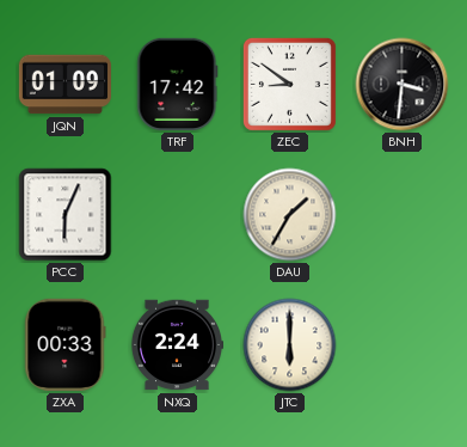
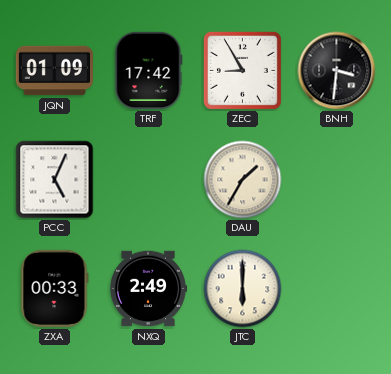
ZEC: 8:51 -> 8:55
PCC: 6:04 -> 5:04
NXQ: 2:24 -> 2:49
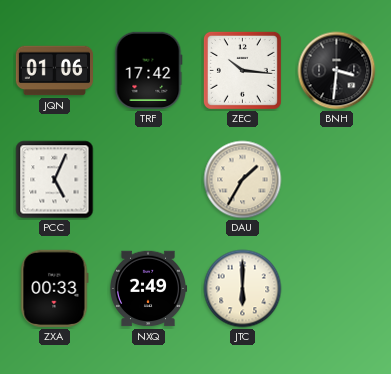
JQN: 01:09 -> 01:06
ZEC: 8:55 -> 10:16
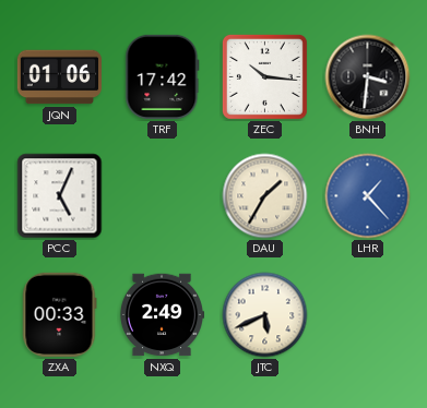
LHR: none -> 1:23
JTC: 6:00 -> 5:41
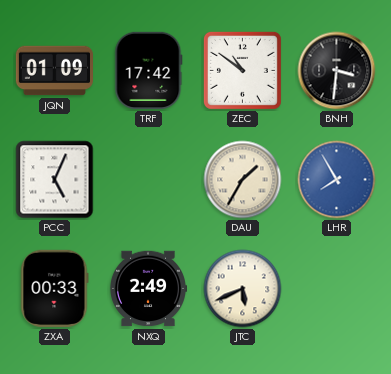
JQN: 01:06 -> 01:09
ZEC: 10:16 -> 10:51
LHR: 1:23 -> 7:55
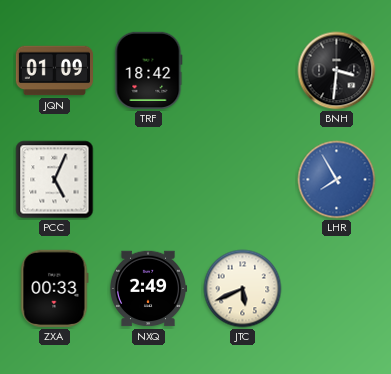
TRF: 17:42 -> 18:42
ZEC: 10:51 -> none
DAU: 1:35 -> none
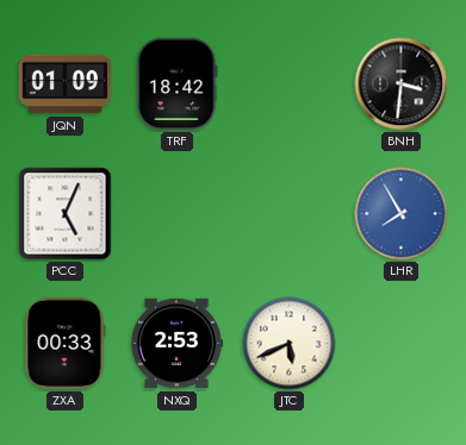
NXQ: 2:49 -> 2:53
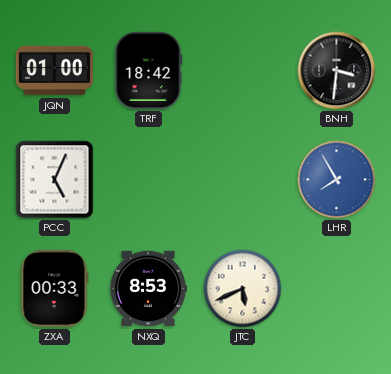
JQN: 01:09 -> 01:00
NXQ: 2:53 -> 8:53
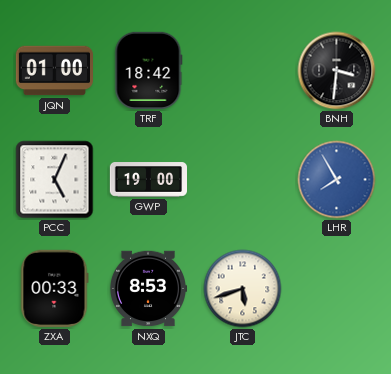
GWP: none -> 19:00
JTC: 5:41 -> 5:42
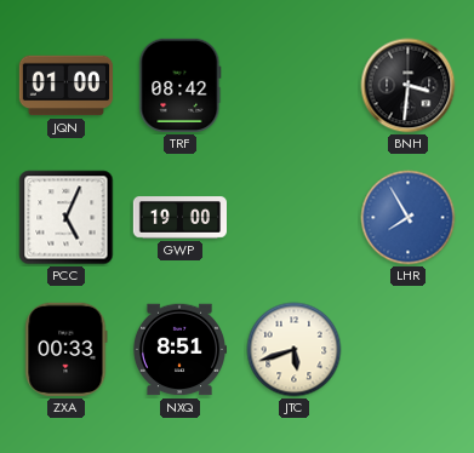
TRF: 18:42 -> 08:42
NXQ: 8:53 -> 8:51
